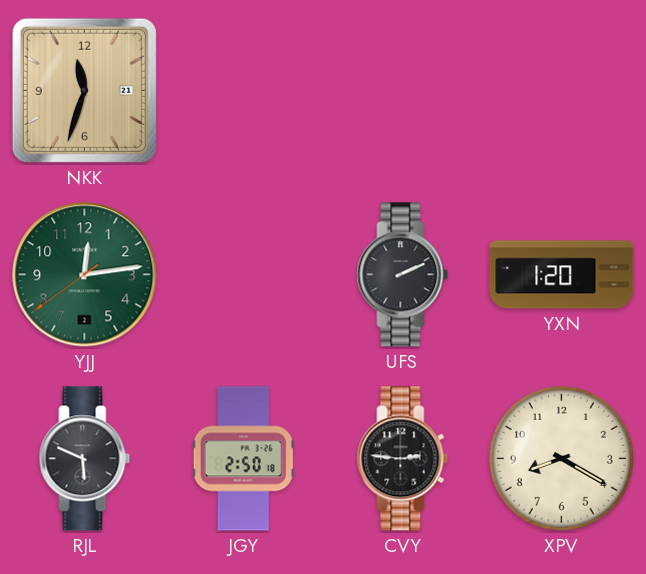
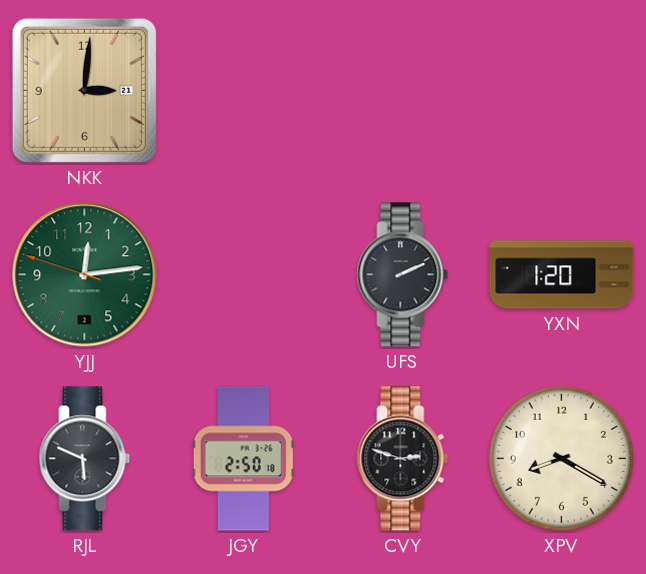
NKK: 11:33 -> 3:01
YJJ: 12:13:39 -> 12:13:48
CVY: 2:46 -> 2:48
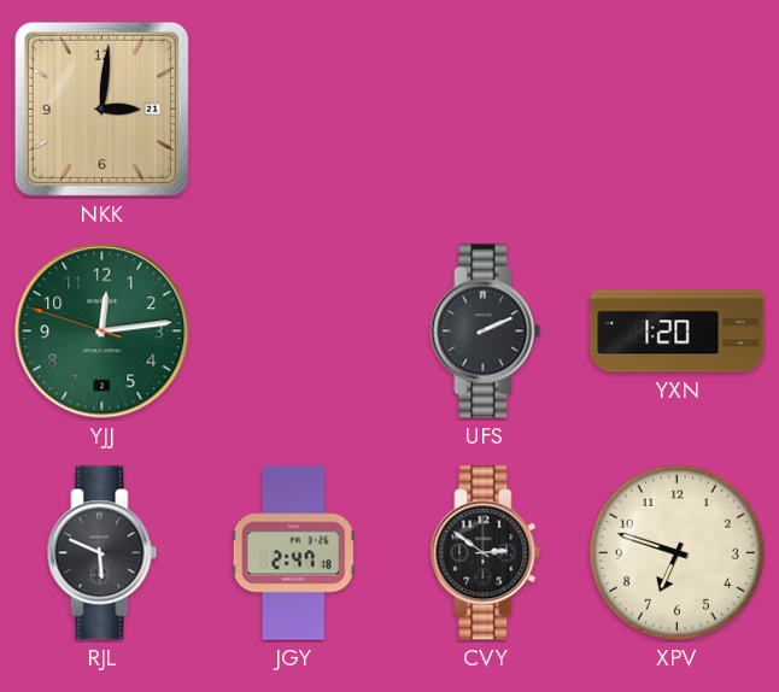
JGY: 2:50 -> 2:47
CVY: 2:48 -> 2:51
XPV: 8:20 -> 6:48
